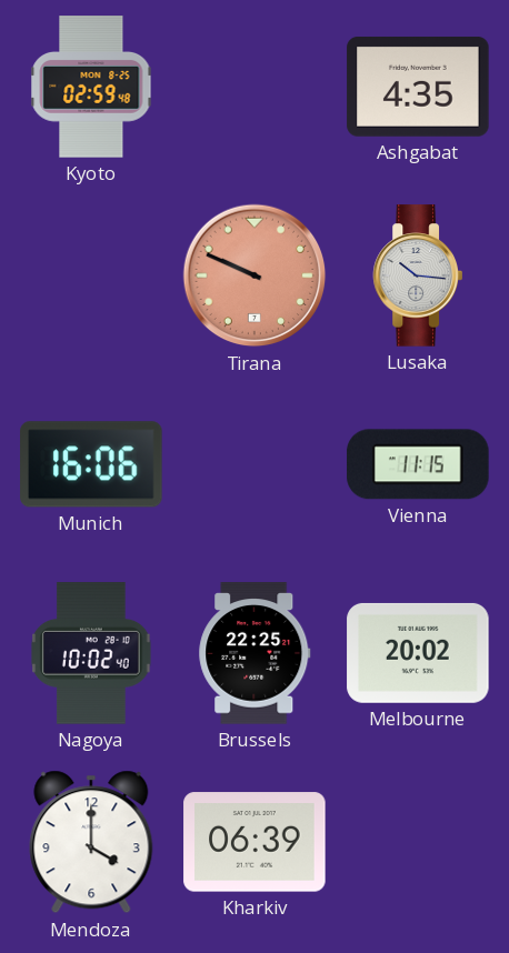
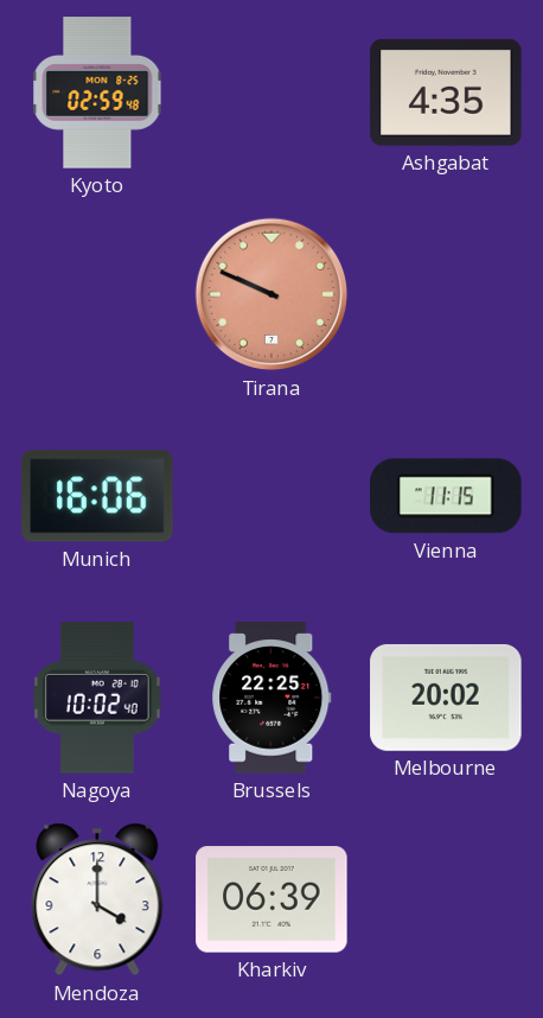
Lusaka: 10:16 -> none
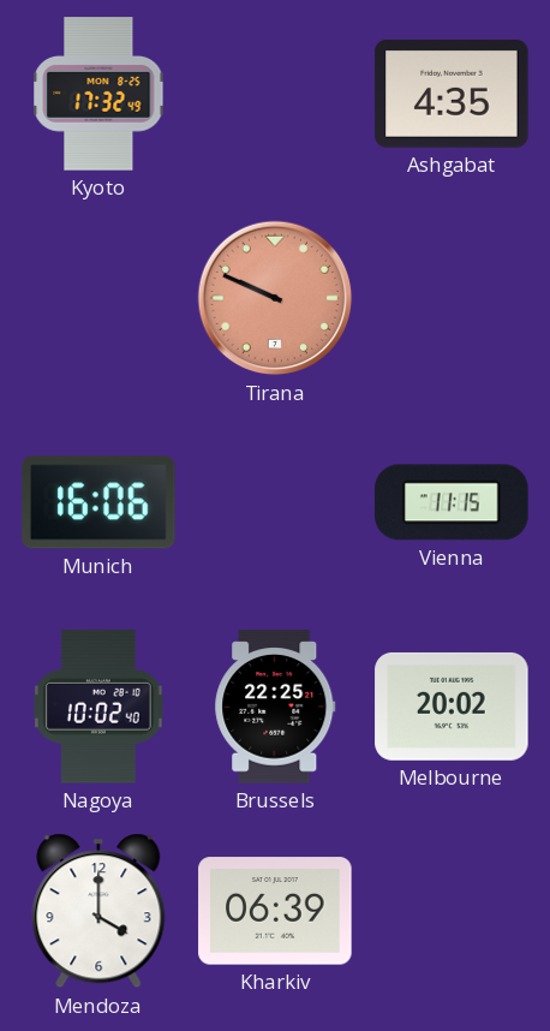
Kyoto: 02:59 -> 17:32
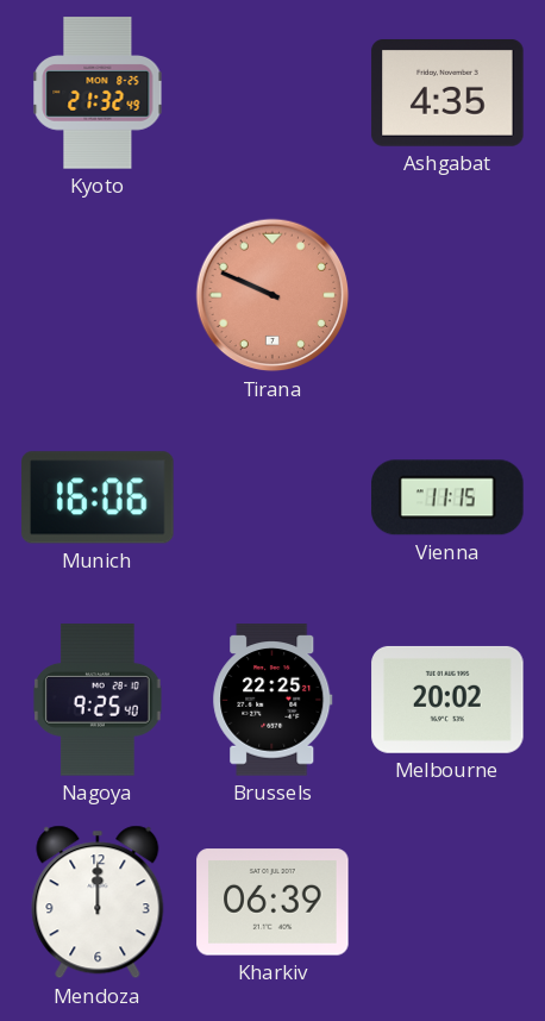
Kyoto: 17:32 -> 21:32
Nagoya: 10:02 -> 9:25
Mendoza: 4:00 -> 12:00
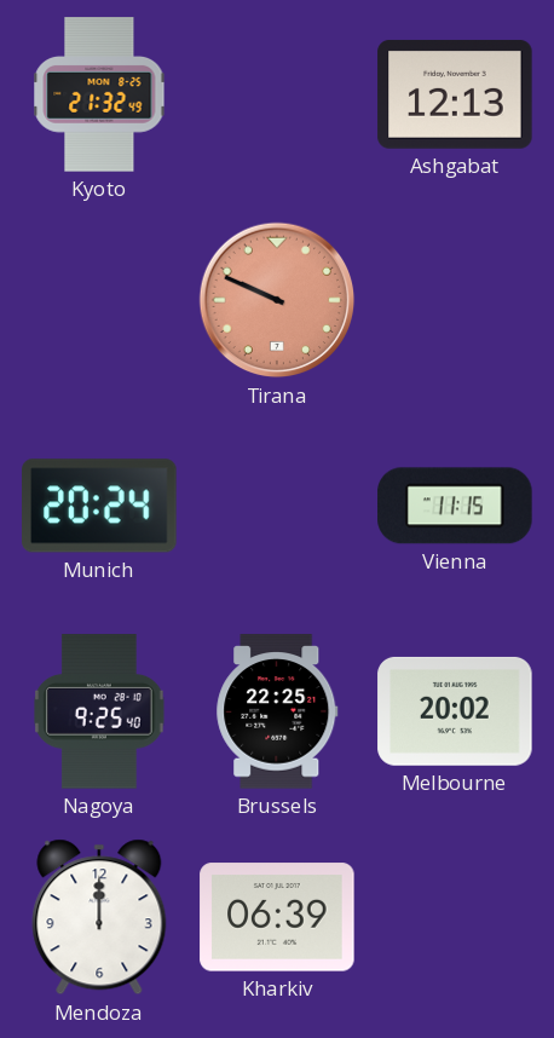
Ashgabat: 4:35 -> 12:13
Munich: 16:06 -> 20:24
